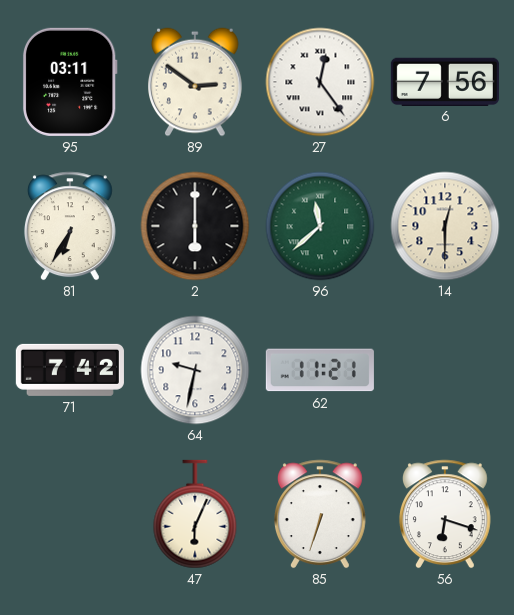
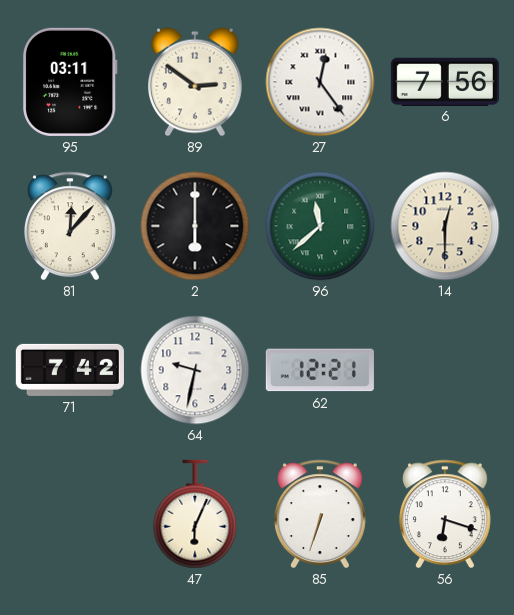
81: 6:35 -> 12:07
62: 11:21 -> 12:21
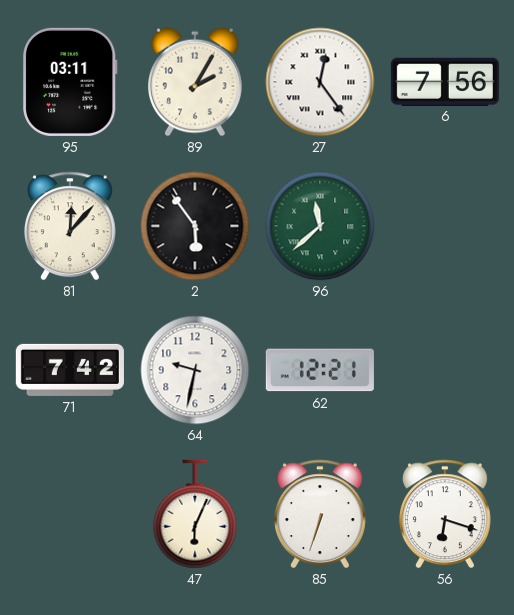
89: 2:51 -> 2:05
2: 6:00 -> 5:54
14: 12:30 -> none
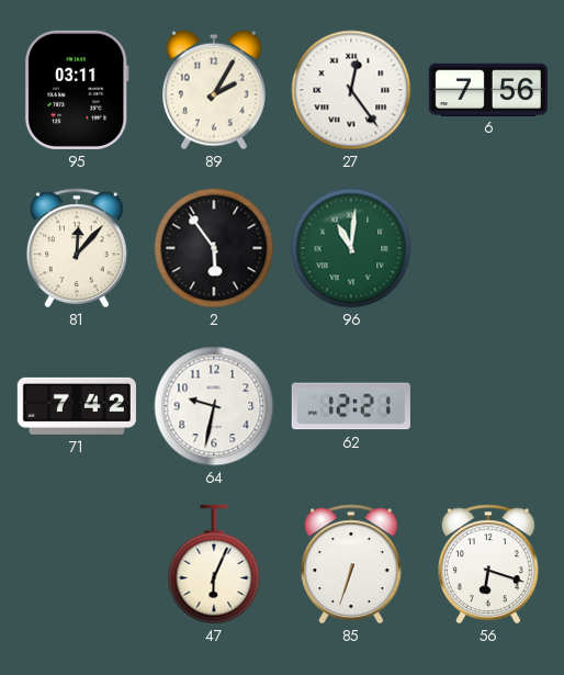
96: 11:38 -> 11:01
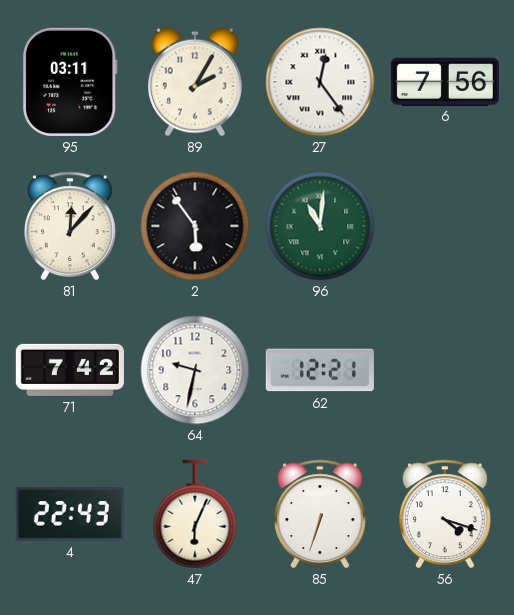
4: none -> 22:43
56: 6:18 -> 4:18
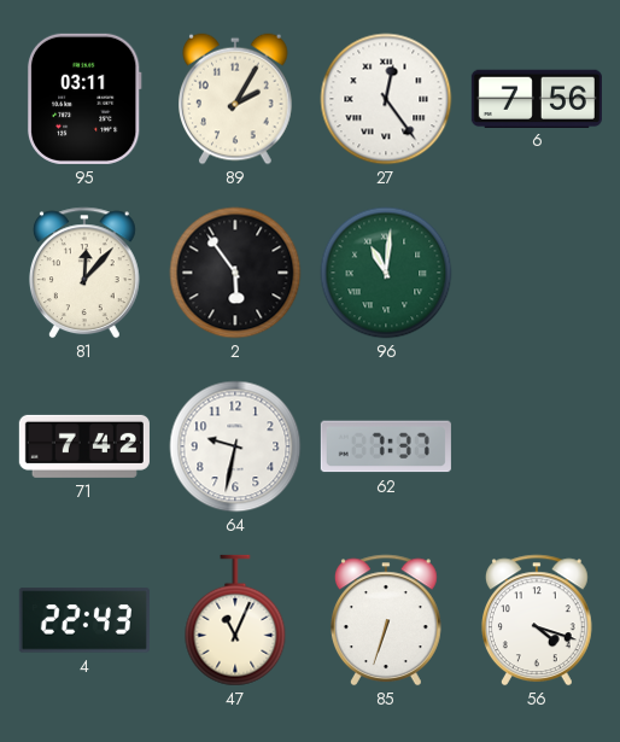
62: 12:21 -> 7:37
47: 6:04 -> 11:04
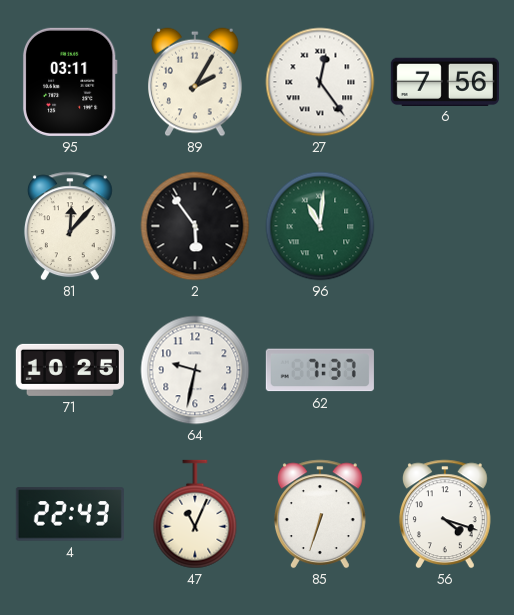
71: 7:42 -> 10:25
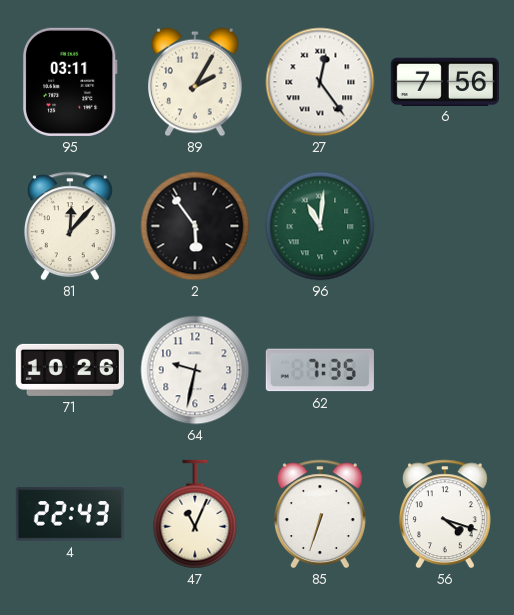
71: 10:25 -> 10:26
62: 7:37 -> 7:35
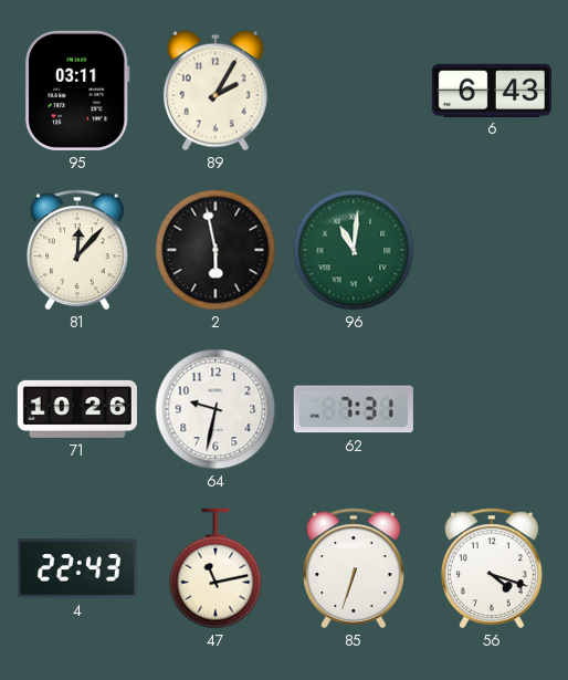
27: 12:24 -> none
6: 7:56 -> 6:43
2: 5:54 -> 5:58
62: 7:35 -> 7:31
47: 11:04 -> 11:13
